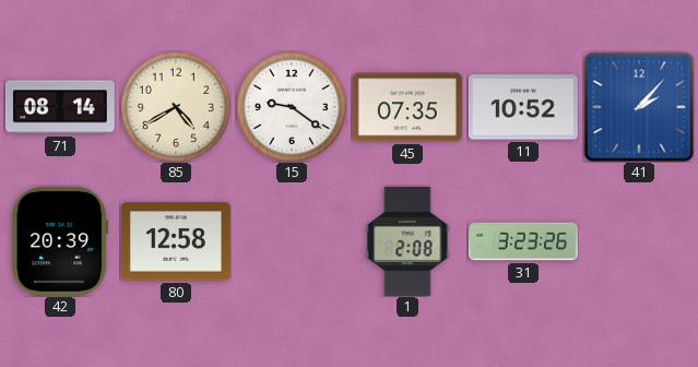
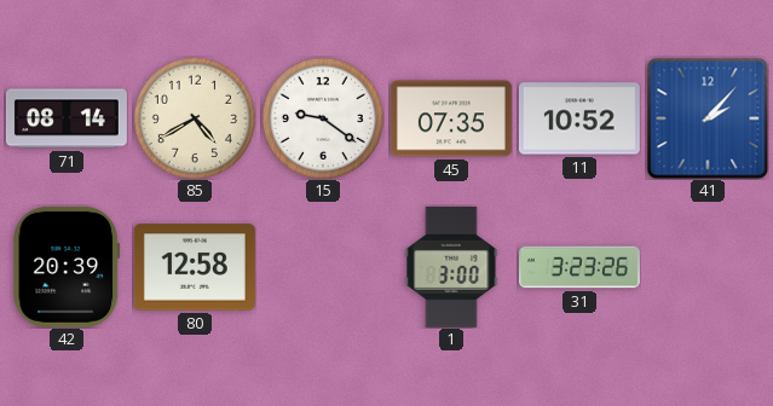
1: 2:08 -> 3:00
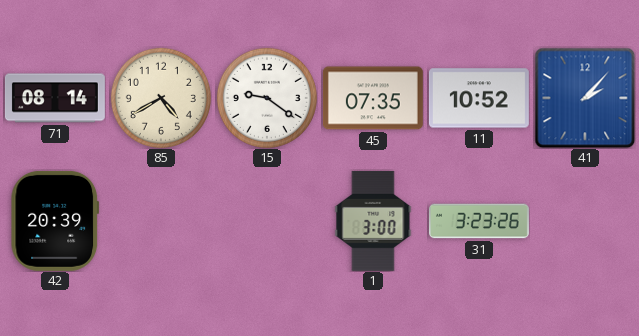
80: 12:58 -> none
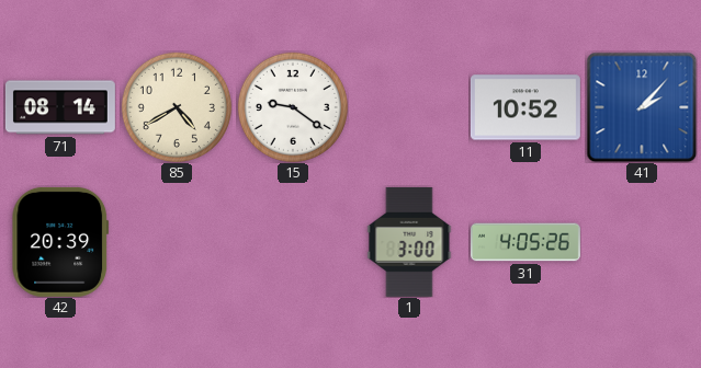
45: 07:35 -> none
31: 3:23 -> 4:05
